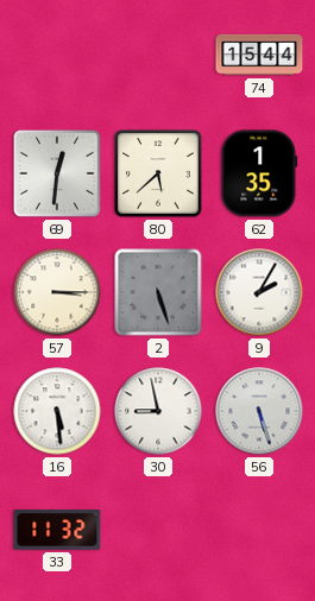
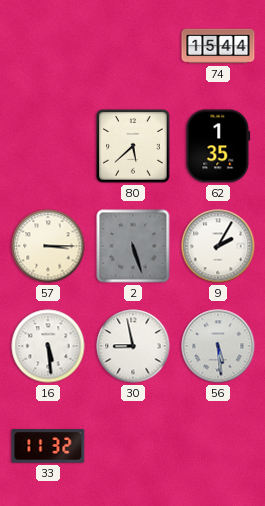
69: 12:31 -> none
56: 5:27 -> 5:29
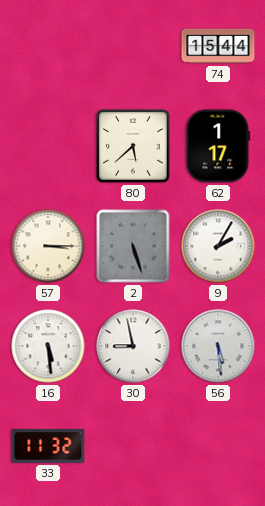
62: 1:35 -> 1:17
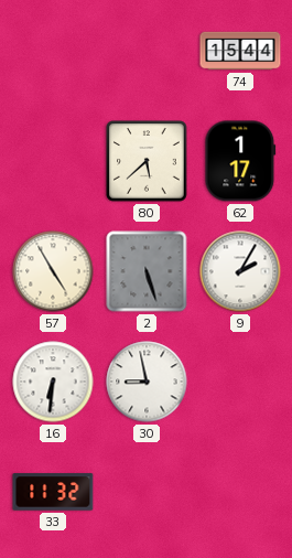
57: 3:15 -> 4:55
16: 5:29 -> 6:31
56: 5:29 -> none
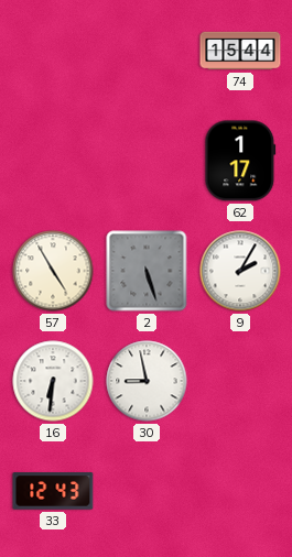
80: 5:38 -> none
33: 11:32 -> 12:43
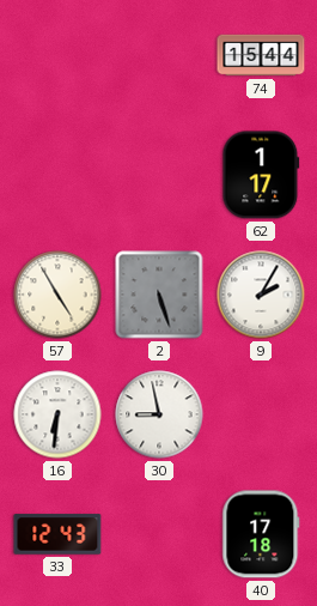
40: none -> 17:18
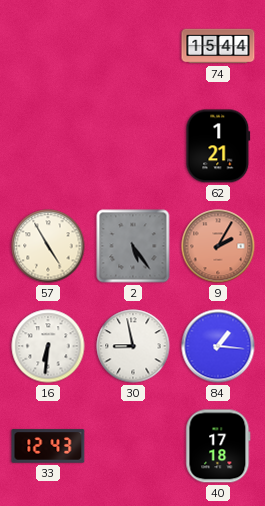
62: 1:17 -> 1:21
2: 5:27 -> 5:24
9 dial: white -> salmon
84: none -> 1:16
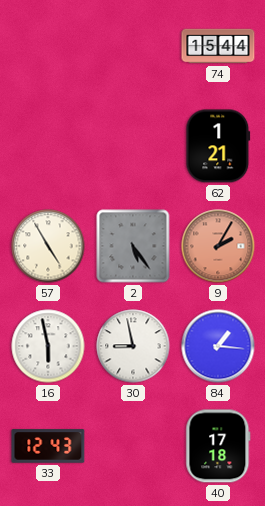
16: 6:31 -> 5:58
